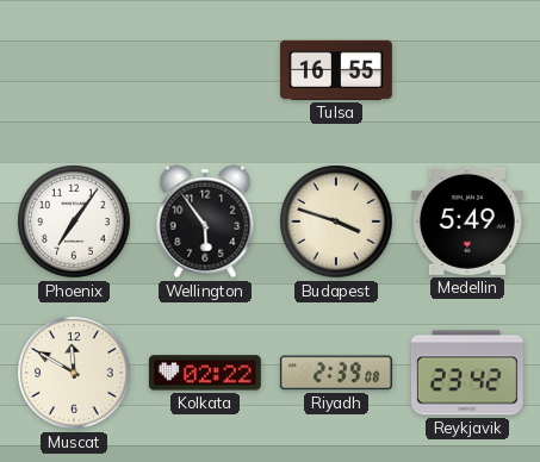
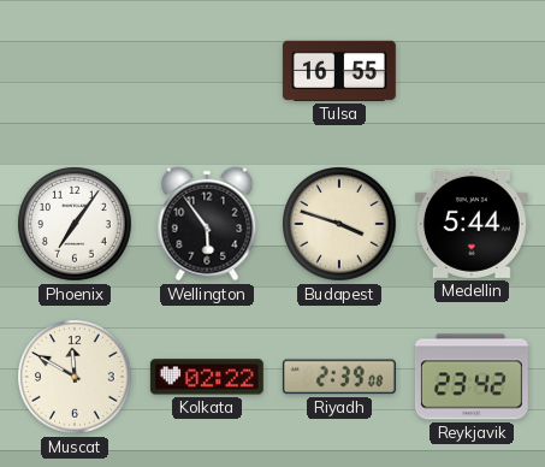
Medellin: 5:49 -> 5:44
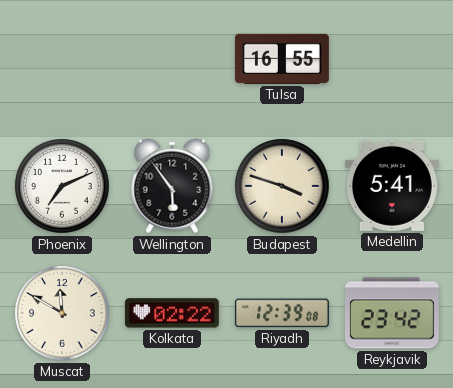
Phoenix: 7:06 -> 7:11
Medellin: 5:44 -> 5:41
Riyadh: 2:39 -> 12:39
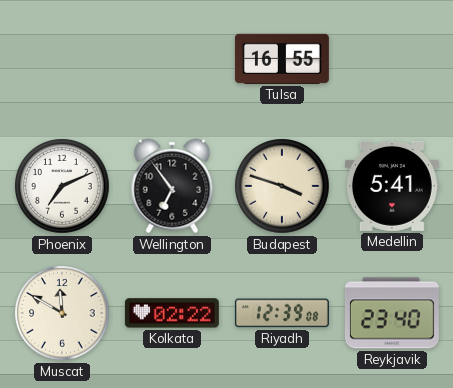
Wellington: 5:54 -> 6:54
Reykjavik: 23:42 -> 23:40
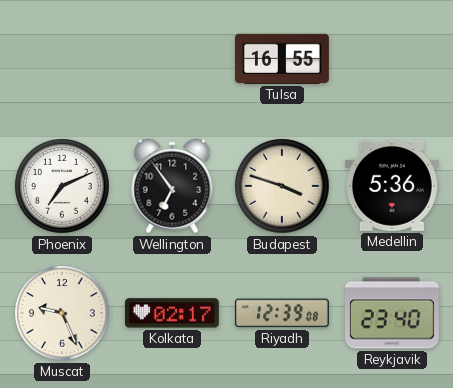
Medellin: 5:41 -> 5:36
Muscat: 11:50 -> 9:26
Kolkata: 02:22 -> 02:17
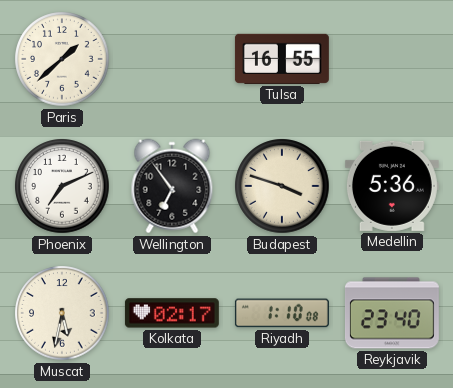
Paris: none -> 1:38
Muscat: 9:26 -> 5:32
Riyadh: 12:39 -> 1:10
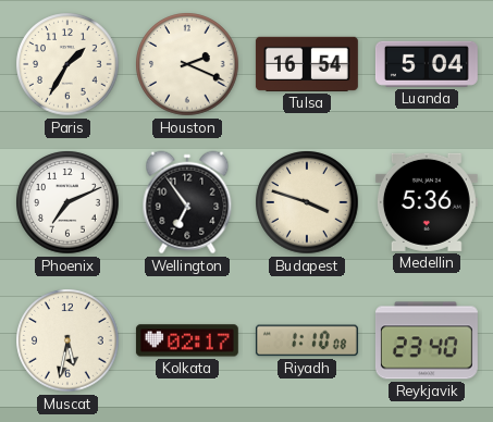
Paris: 1:38 -> 1:35
Houston: none -> 2:19
Tulsa: 16:55 -> 16:54
Luanda: none -> 5:04
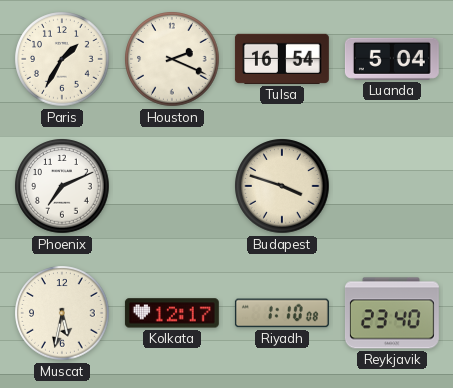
Wellington: 6:54 -> none
Medellin: 5:36 -> none
Kolkata: 02:17 -> 12:17
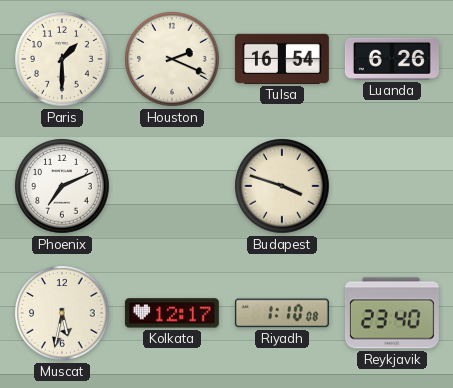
Paris: 1:35 -> 1:30
Luanda: 5:04 -> 6:26
